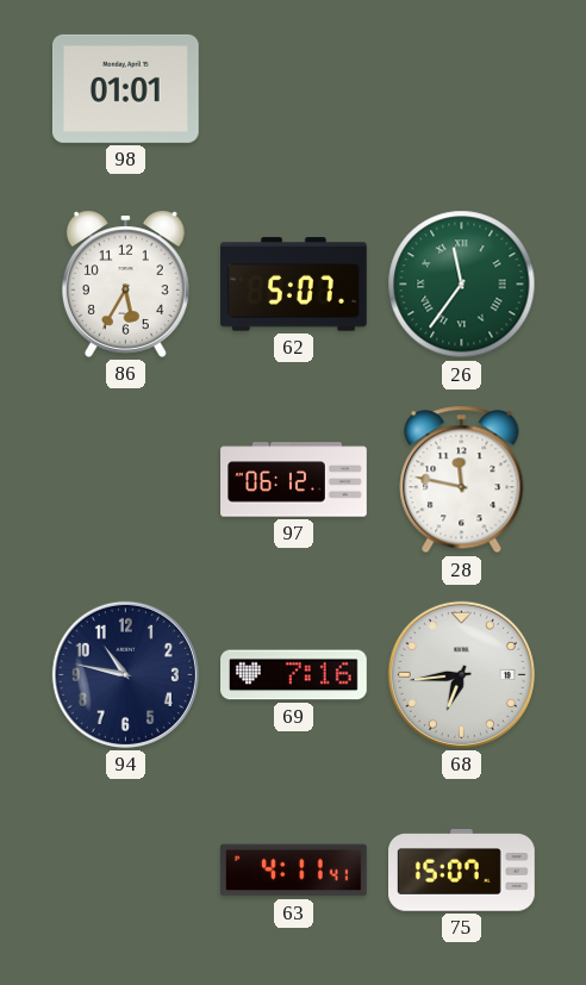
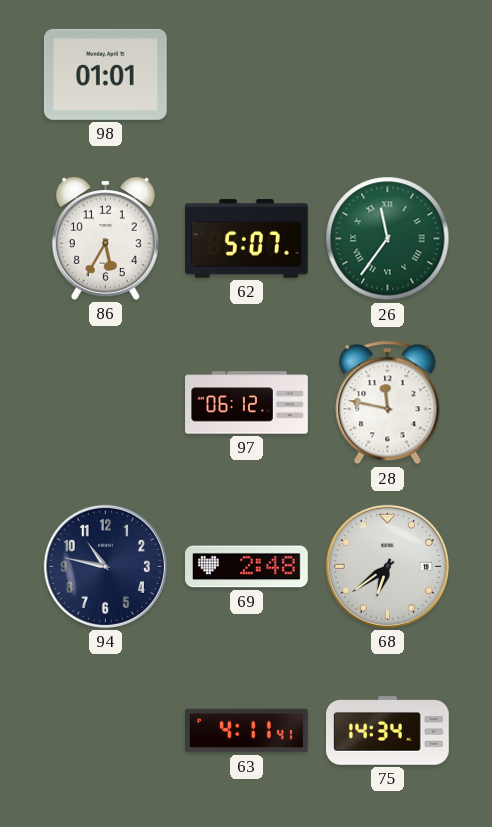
69: 7:16 -> 2:48
68: 6:44 -> 6:39
75: 15:07 -> 14:34
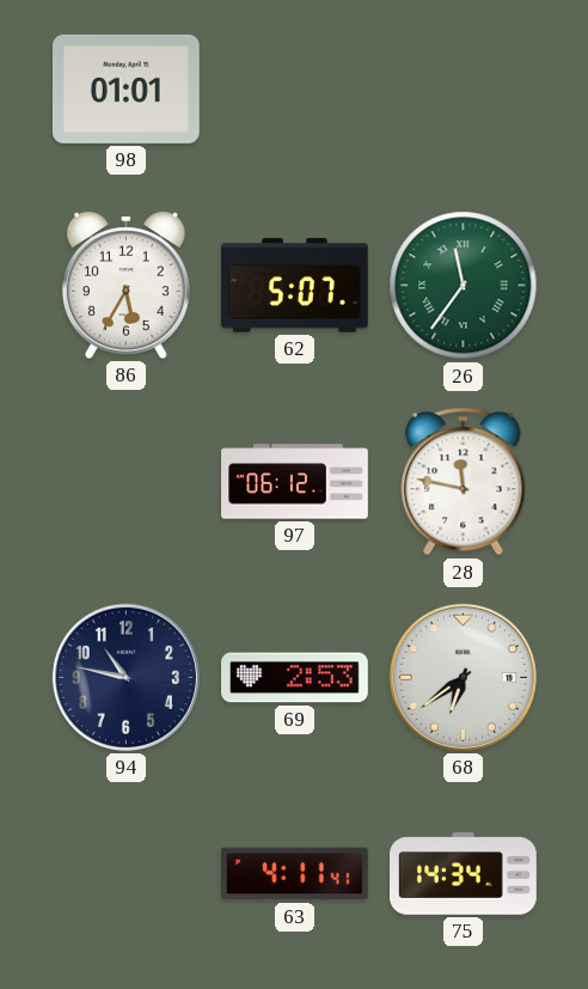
69: 2:48 -> 2:53
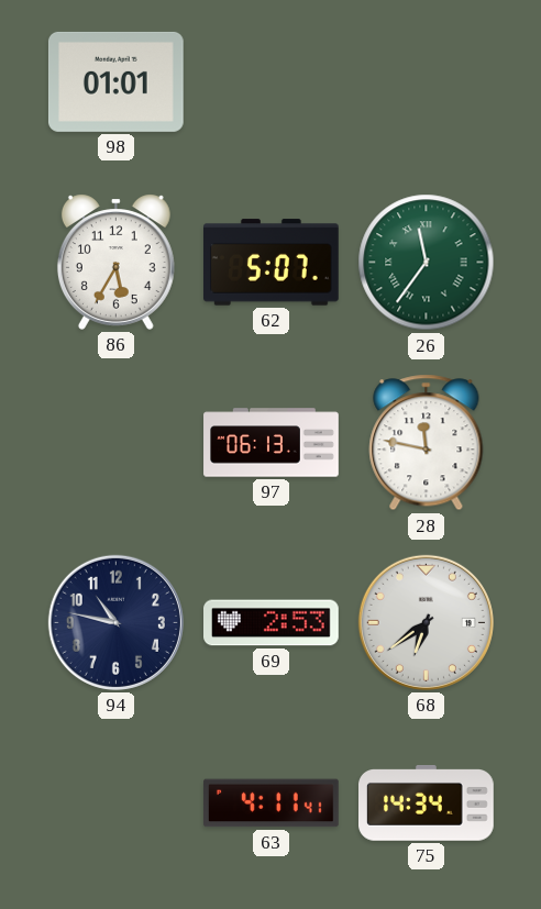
97: 06:12 -> 06:13
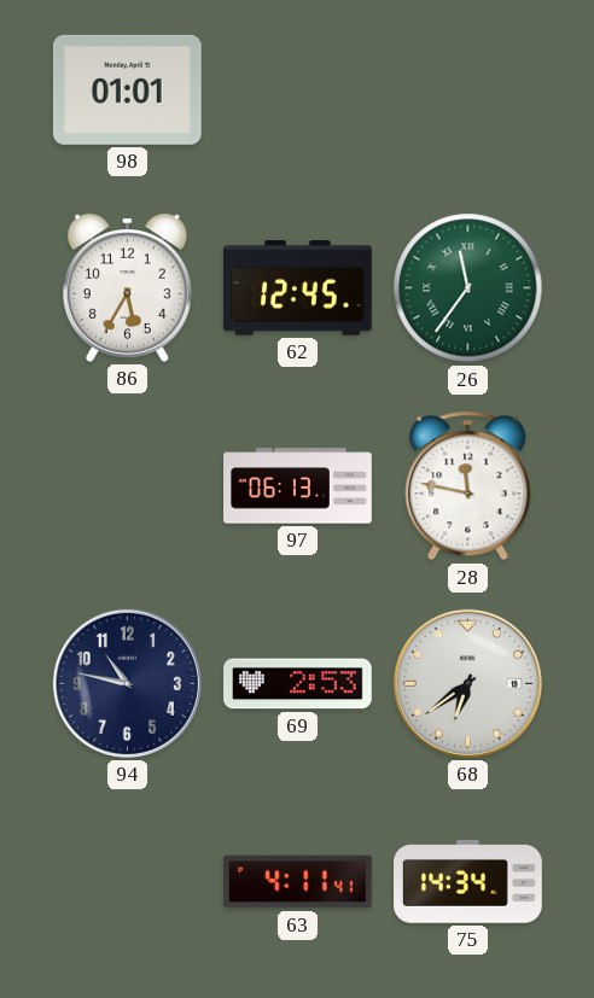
62: 5:07 -> 12:45
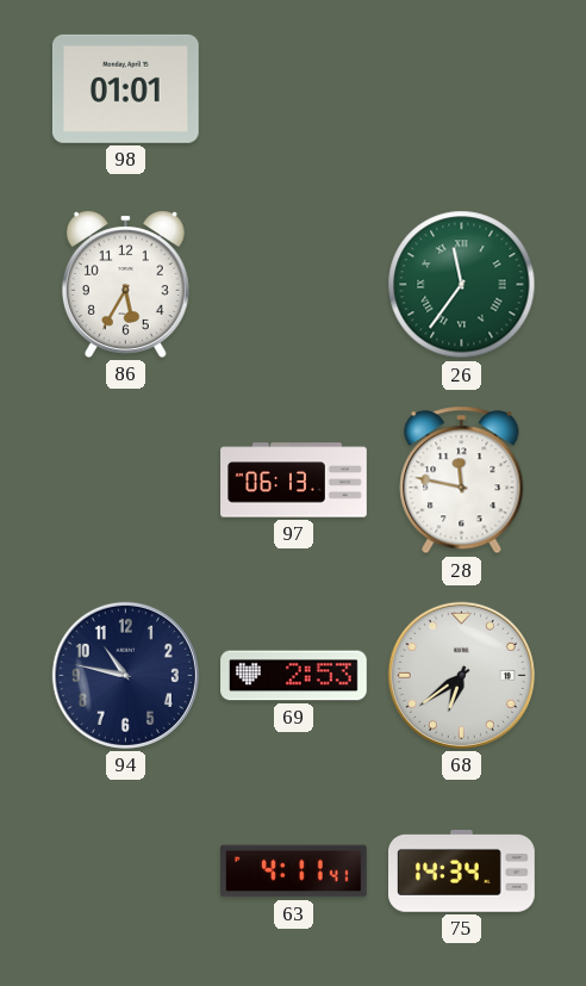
62: 12:45 -> none
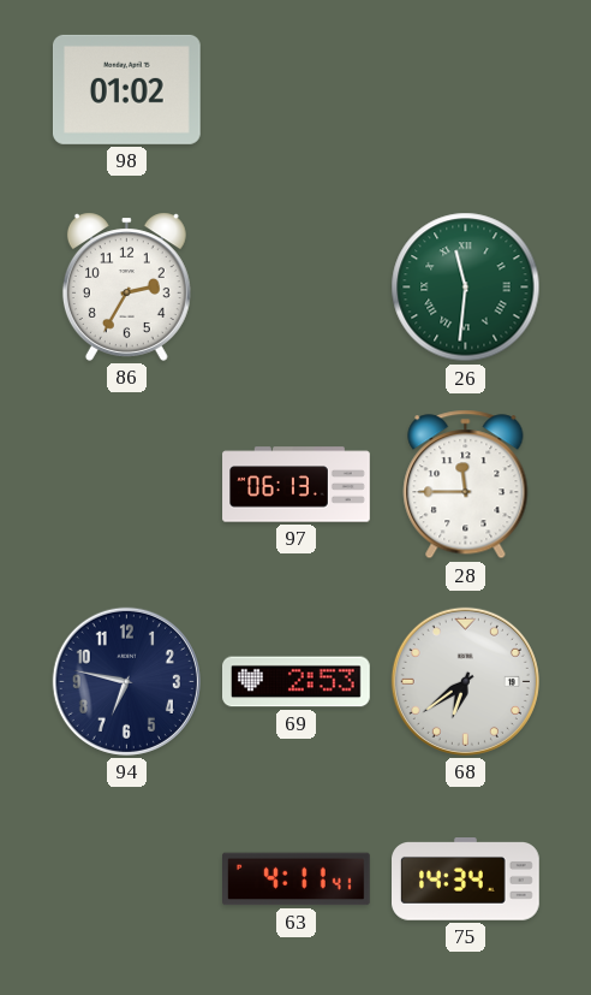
98: 01:01 -> 01:02
86: 5:35 -> 2:35
26: 11:36 -> 11:31
28: 11:47 -> 11:45
94: 10:47 -> 6:47
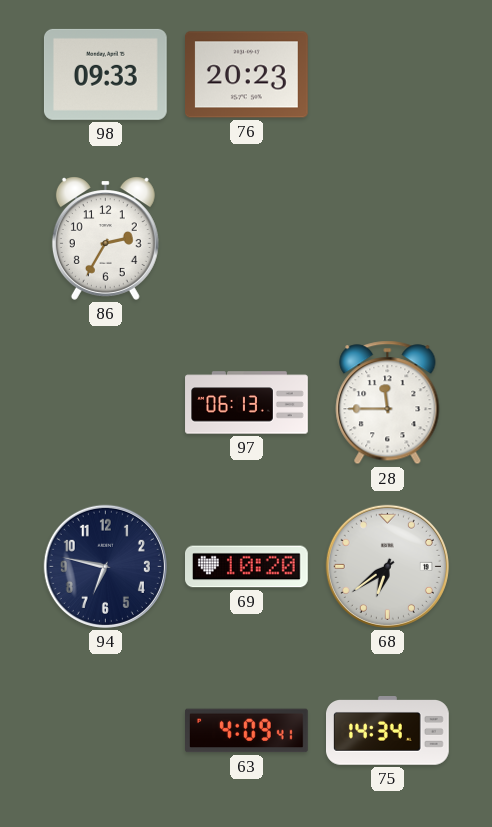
98: 01:02 -> 09:33
76: none -> 20:23
26: 11:31 -> none
69: 2:53 -> 10:20
63: 4:11 -> 4:09
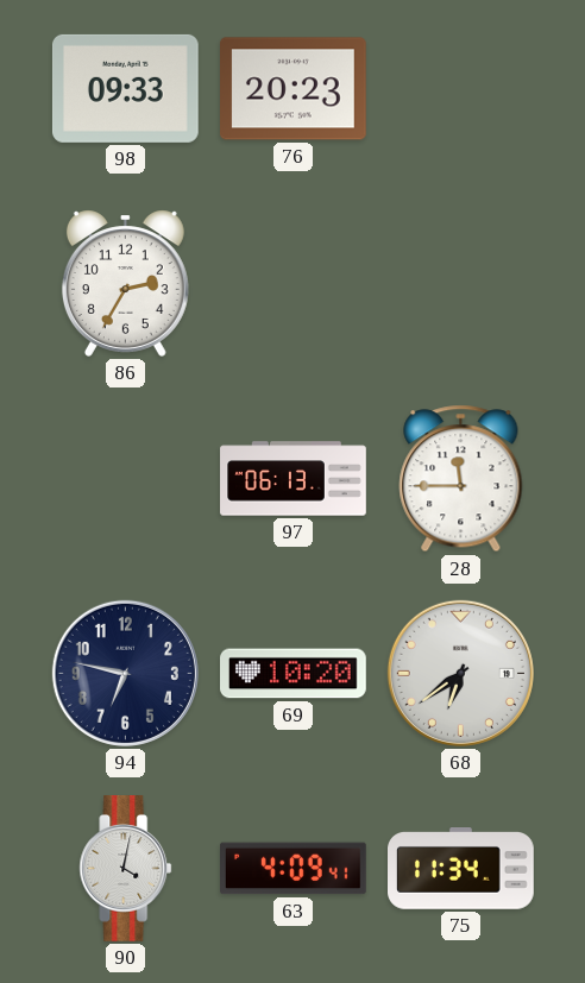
90: none -> 4:02
75: 14:34 -> 11:34
